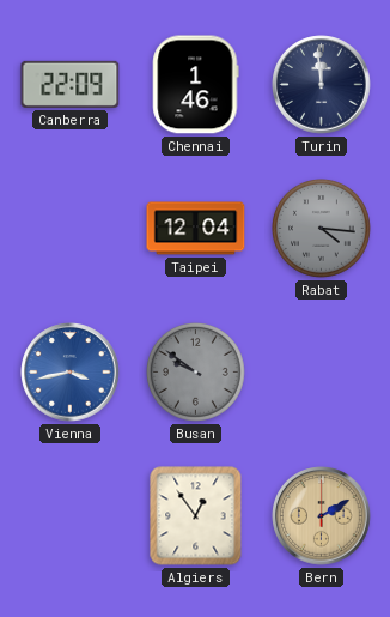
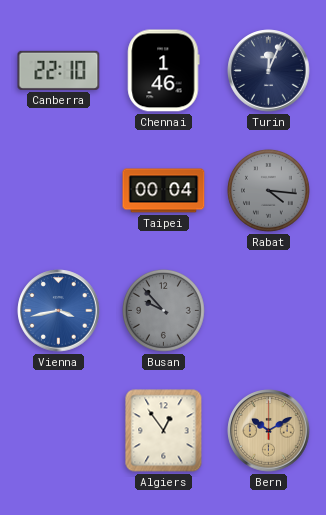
Canberra: 22:09 -> 22:10
Turin: 11:59 -> 12:04
Taipei: 12:04 -> 00:04
Busan: 9:51 -> 9:53
Bern: 2:10 -> 10:10
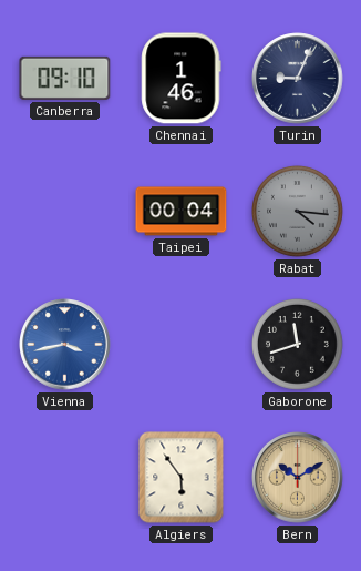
Canberra: 22:10 -> 09:10
Turin: 12:04 -> 9:04
Busan: 9:53 -> none
Gaborone: none -> 11:42
Algiers: 12:54 -> 5:54
